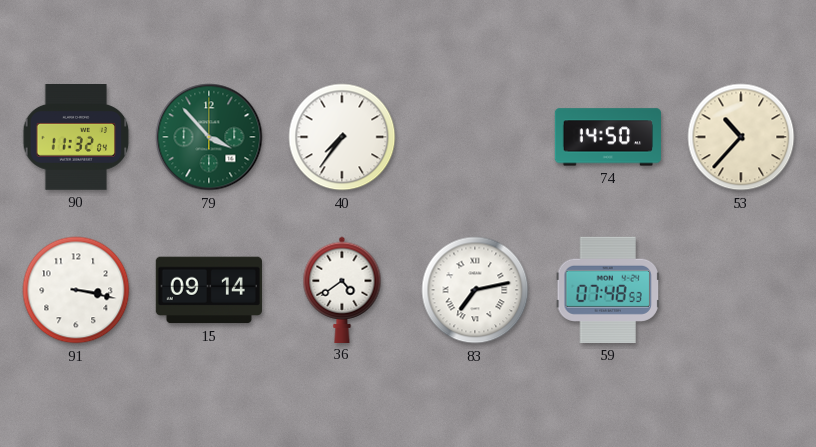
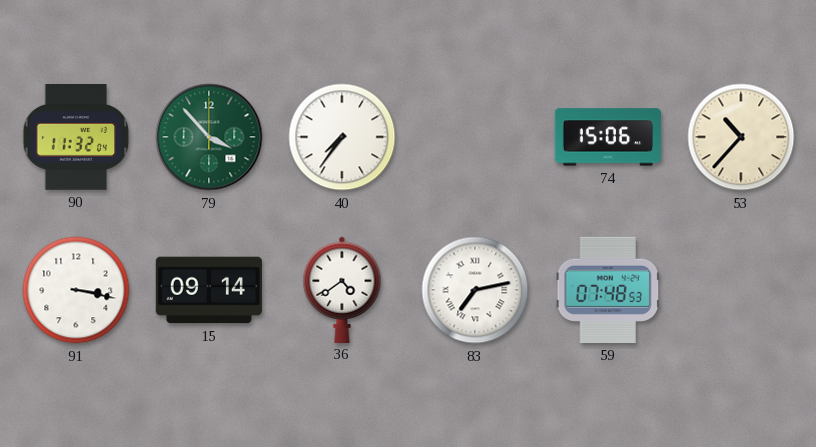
74: 14:50 -> 15:06
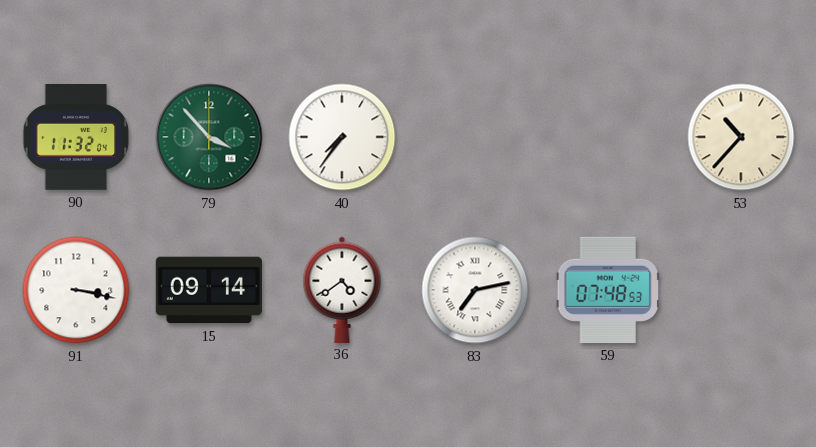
74: 15:06 -> none
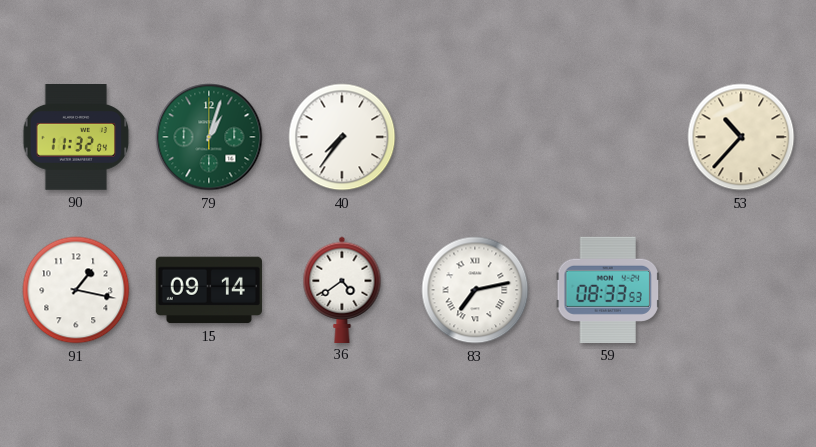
79: 3:53 -> 1:03
91: 3:17 -> 1:17
59: 07:48 -> 08:33
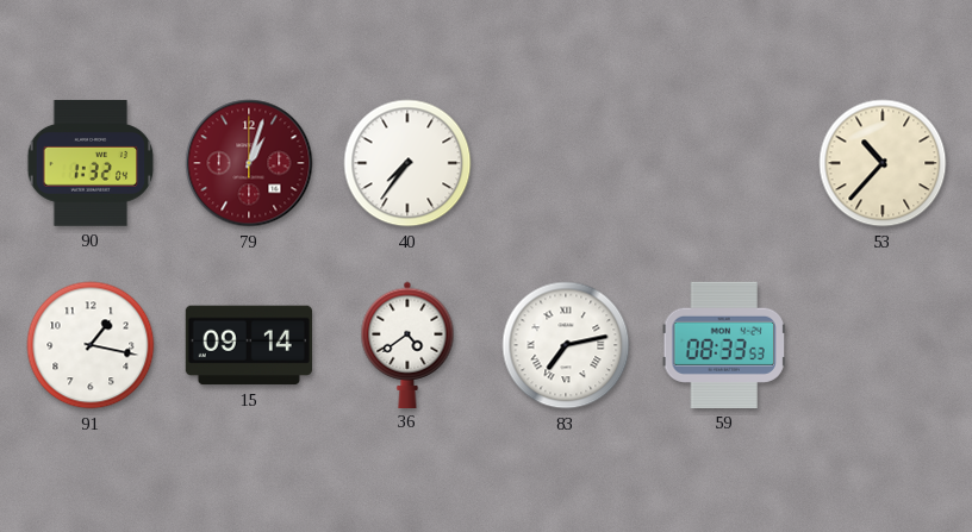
90: 11:32 -> 1:32
79 dial: green -> burgundy
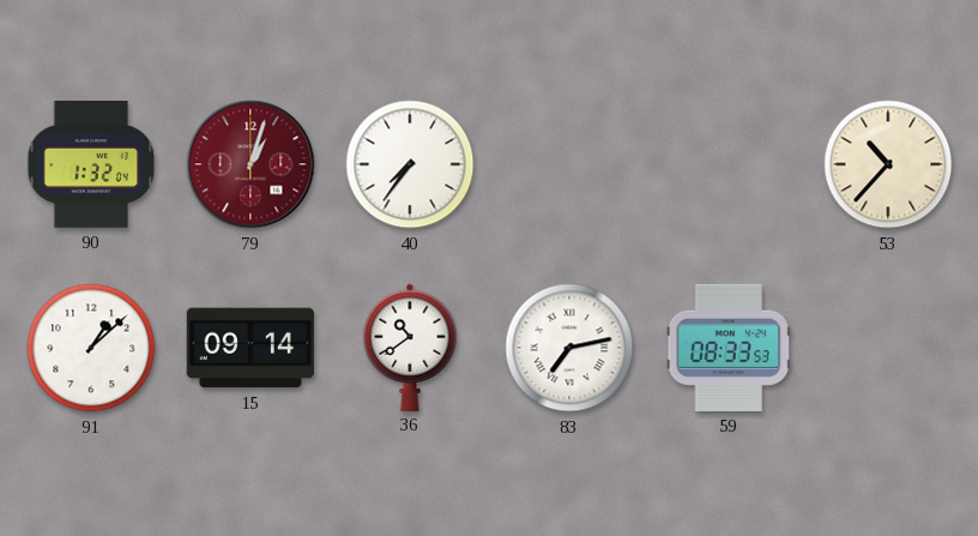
91: 1:17 -> 1:08
36: 4:39 -> 10:39
